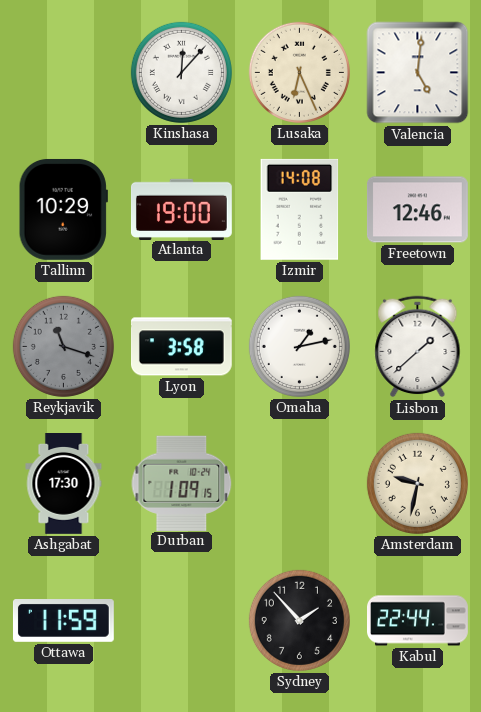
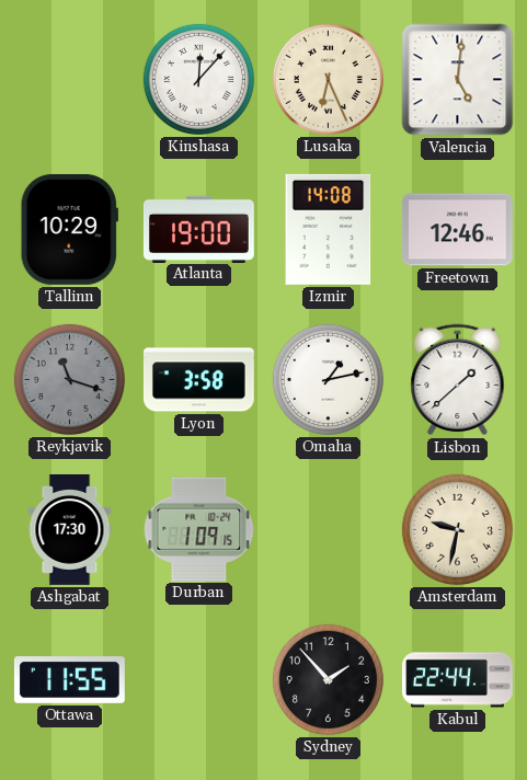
Ottawa: 11:59 -> 11:55
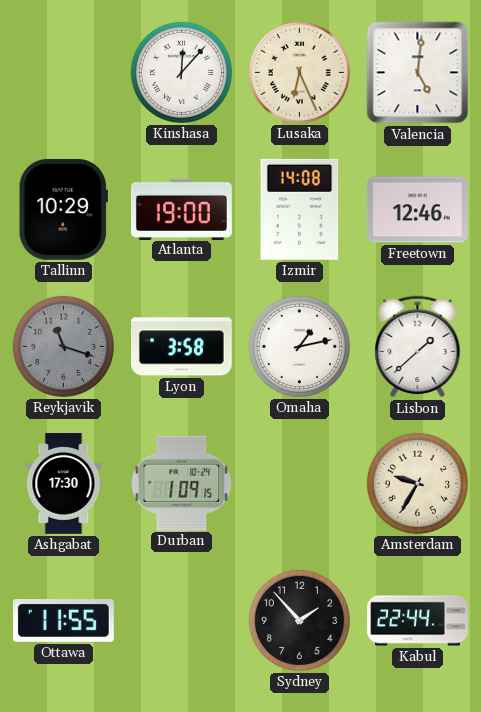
Amsterdam: 9:32 -> 9:35
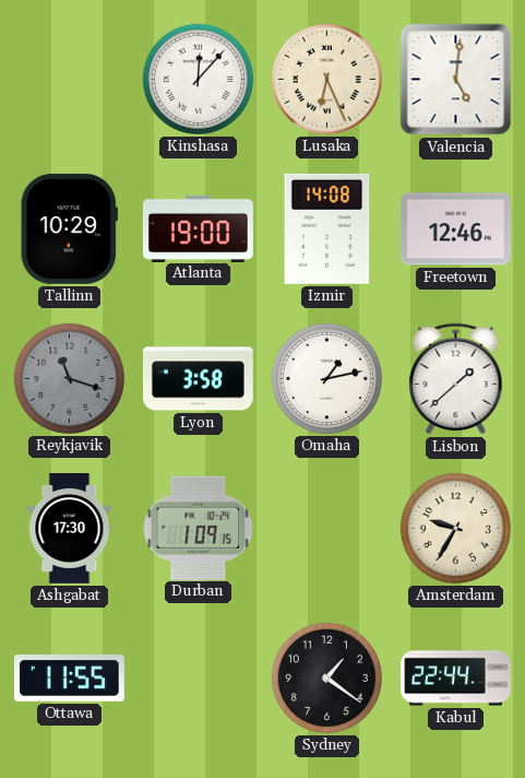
Sydney: 1:53 -> 1:21
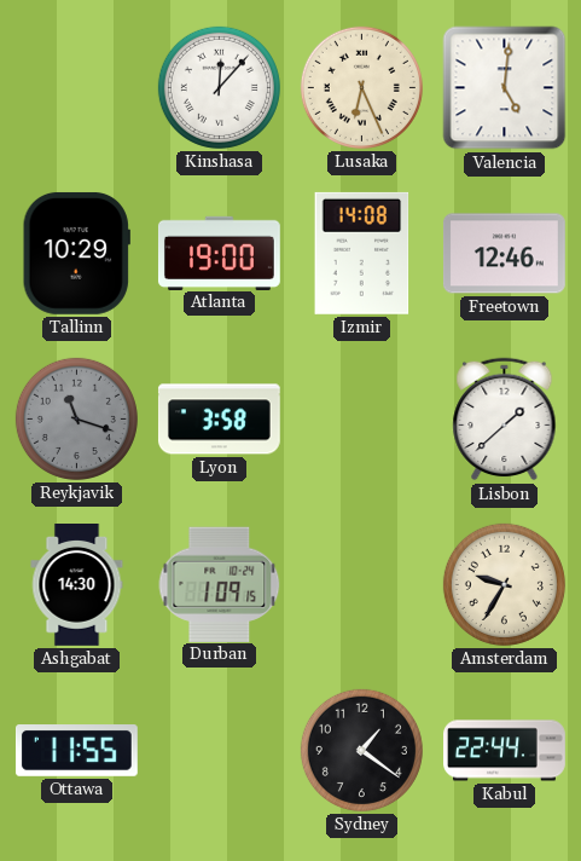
Omaha: 1:13 -> none
Ashgabat: 17:30 -> 14:30
